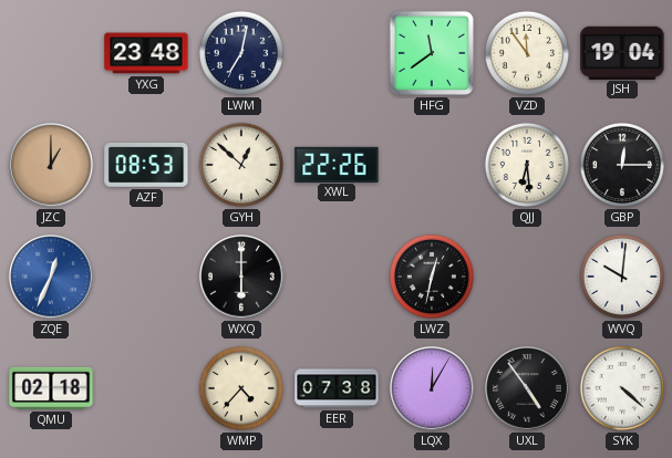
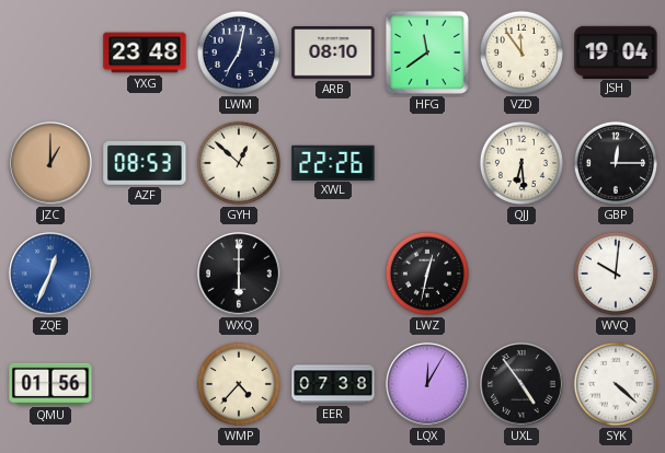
ARB: none -> 08:10
QMU: 02:18 -> 01:56
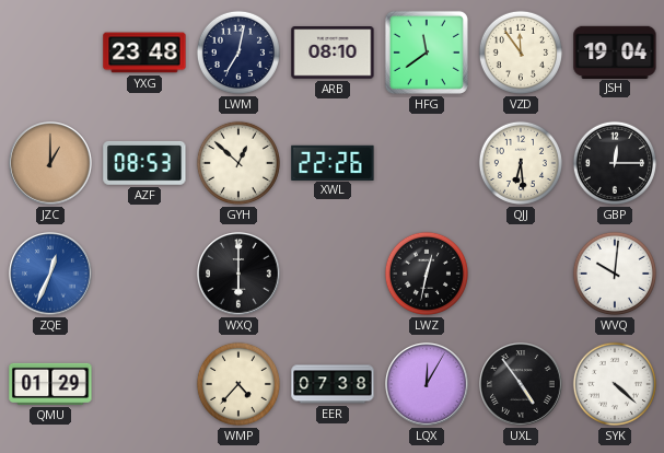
QMU: 01:56 -> 01:29
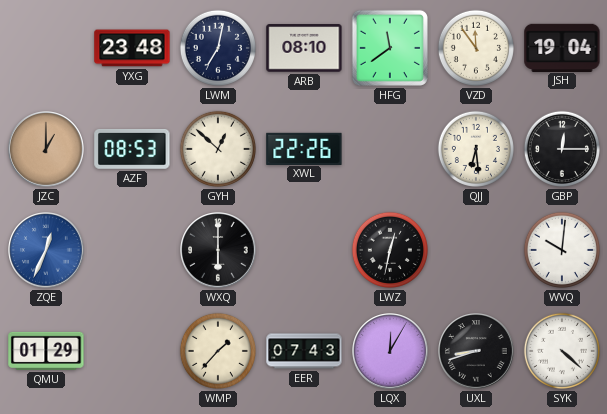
WMP: 4:37 -> 1:37
EER: 07:38 -> 07:43
UXL: 4:54 -> 8:42
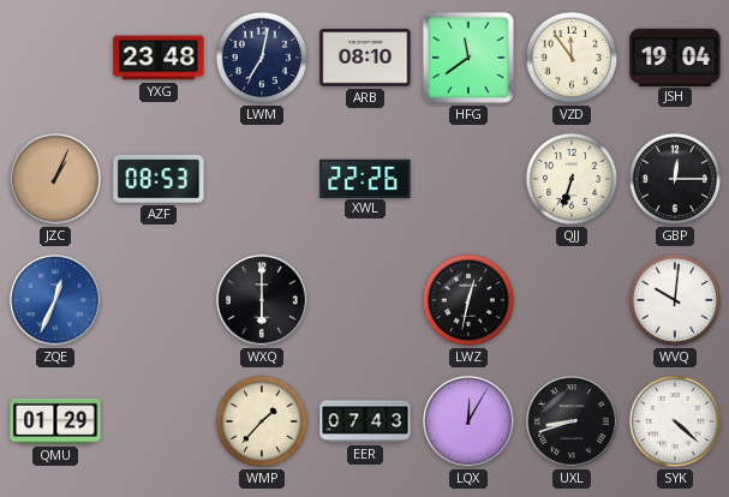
JZC: 1:00 -> 1:04
GYH: 12:52 -> none
QJJ: 6:29 -> 6:33
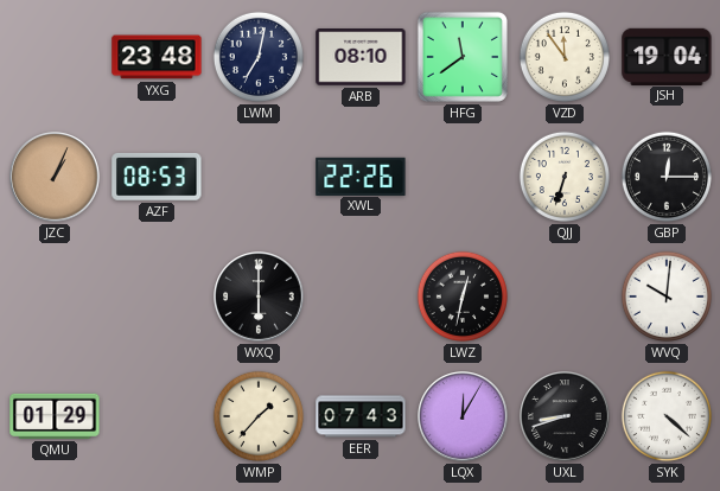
ZQE: 12:34 -> none
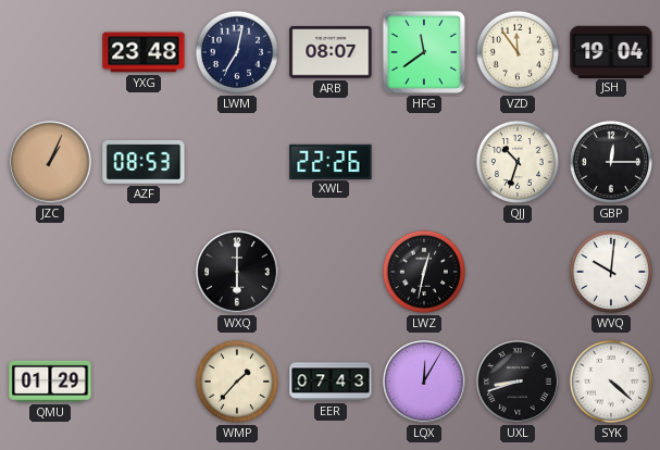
ARB: 08:10 -> 08:07
QJJ: 6:33 -> 10:33
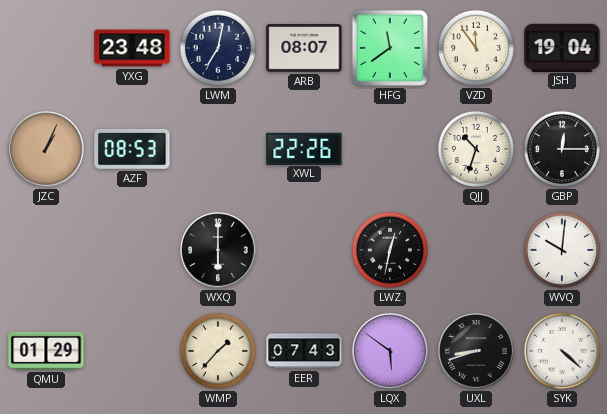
LQX: 12:05 -> 5:51
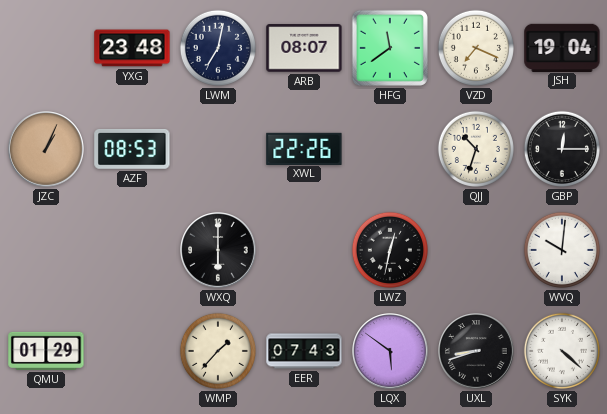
VZD: 11:54 -> 7:19
